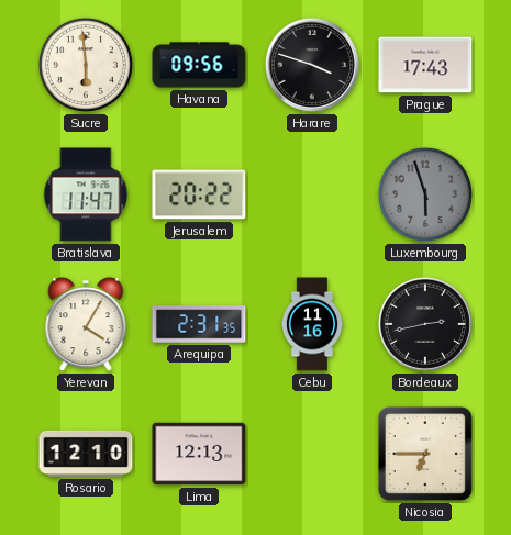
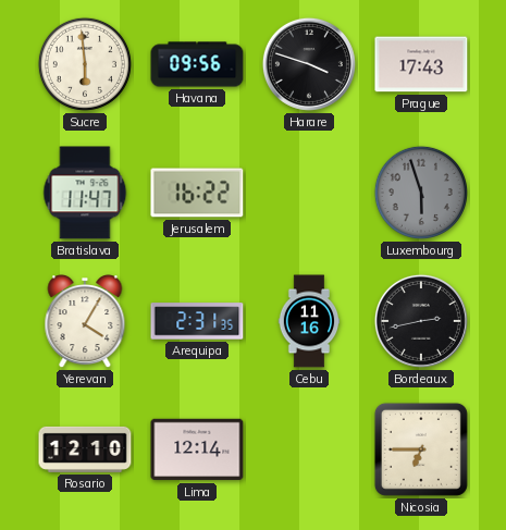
Jerusalem: 20:22 -> 16:22
Lima: 12:13 -> 12:14
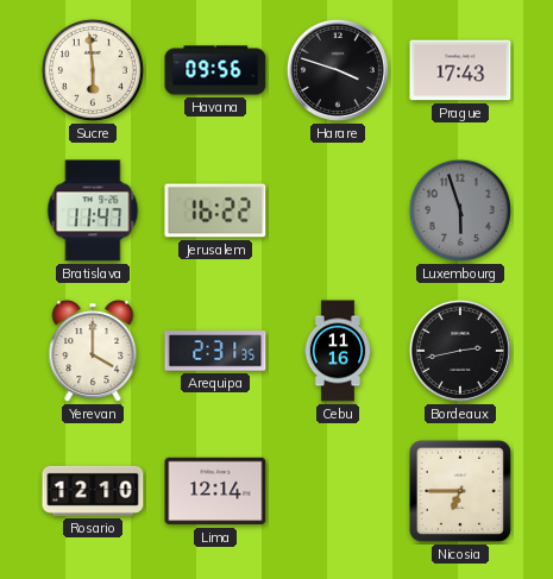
Yerevan: 4:05 -> 4:00
